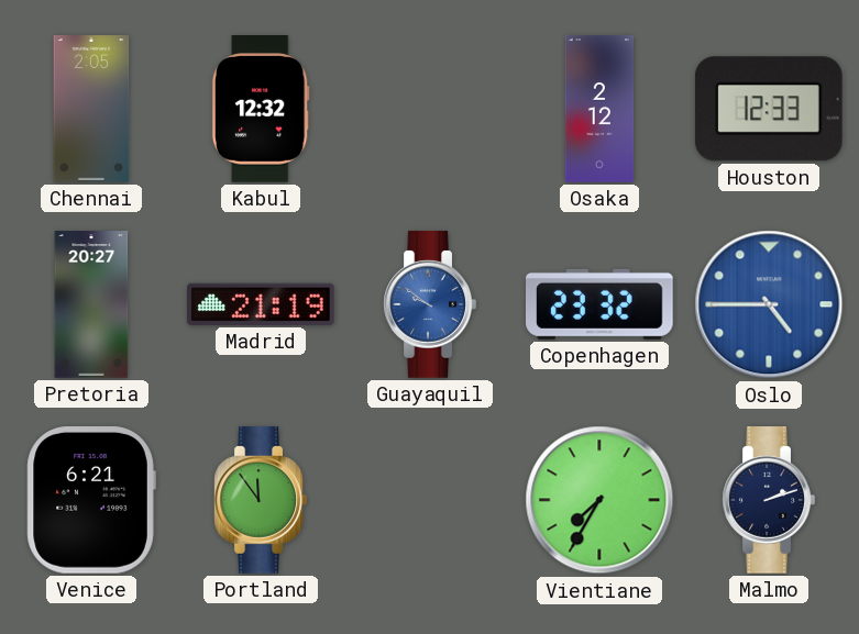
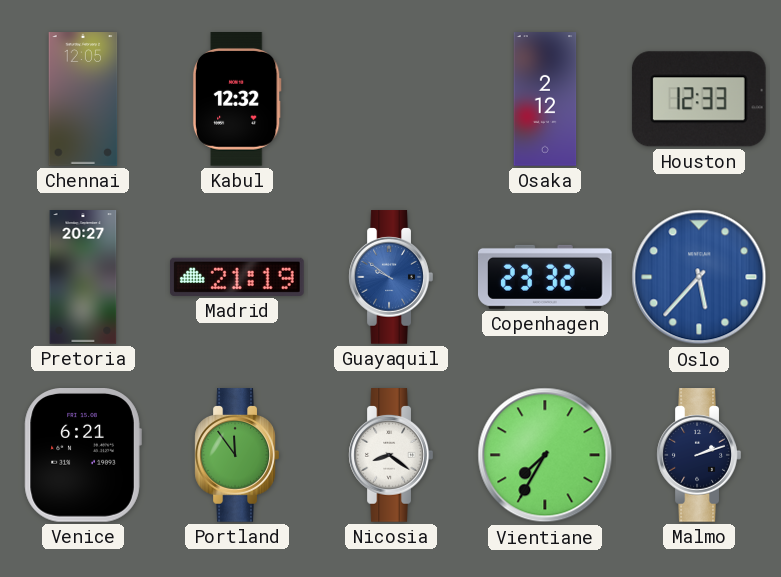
Chennai: 2:05 -> 12:05
Oslo: 4:45 -> 5:37
Nicosia: none -> 8:21
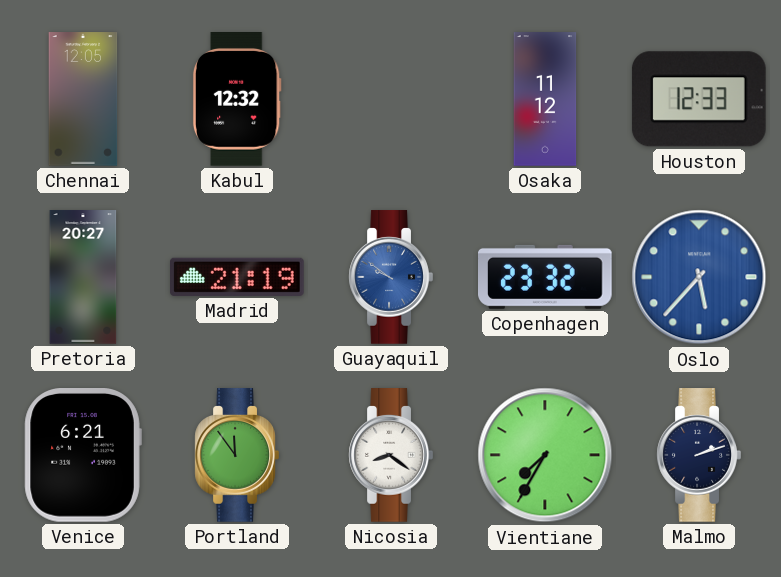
Osaka: 2:12 -> 11:12
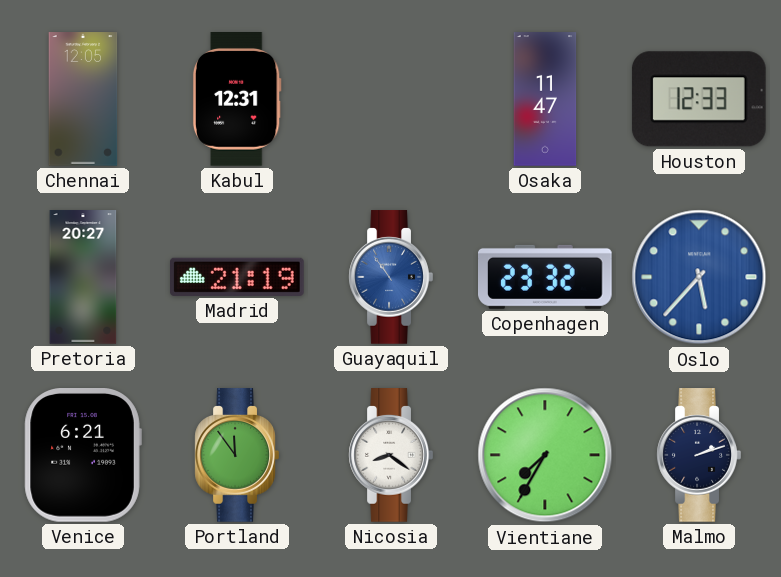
Kabul: 12:32 -> 12:31
Osaka: 11:12 -> 11:47
Guayaquil: 9:51 -> 10:54
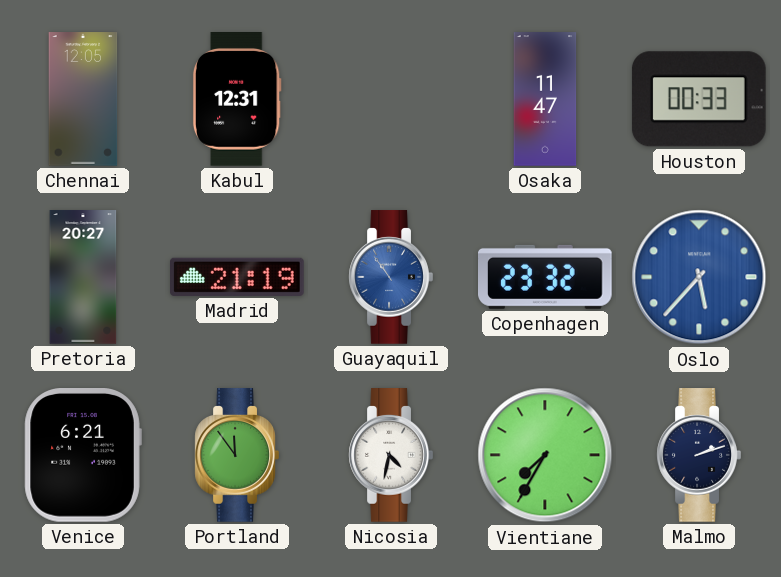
Houston: 12:33 -> 00:33
Nicosia: 8:21 -> 4:32
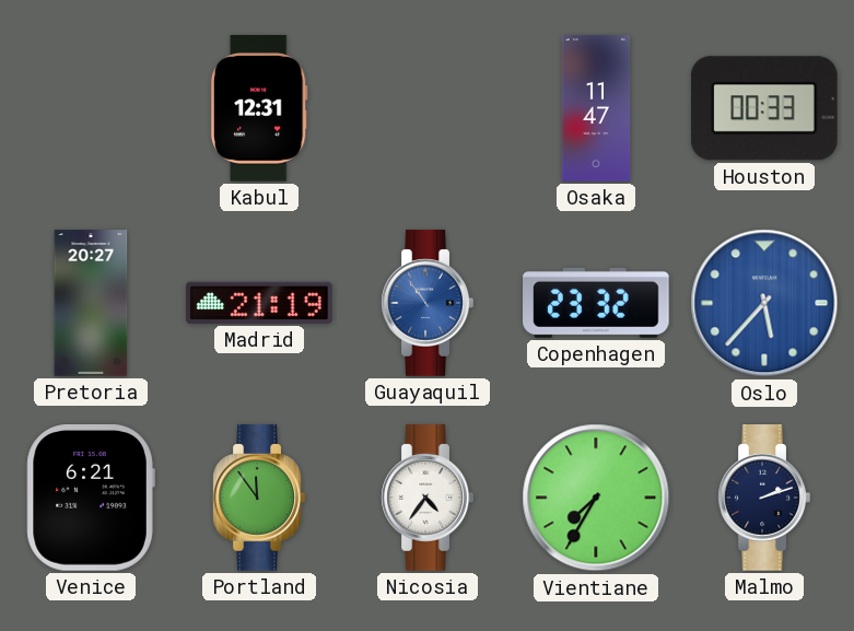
Chennai: 12:05 -> none
Nicosia: 4:32 -> 4:36
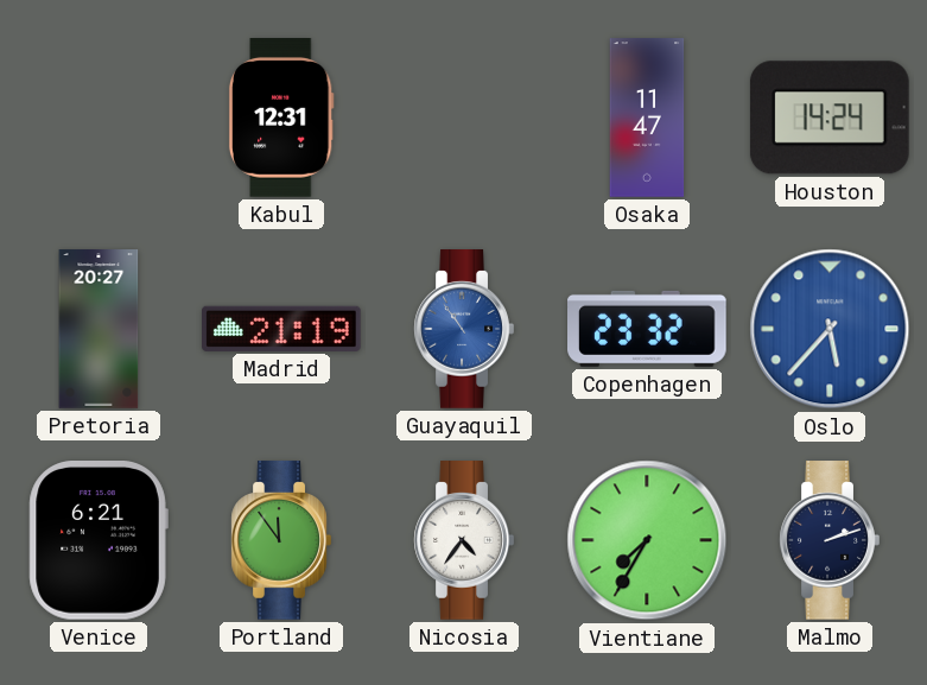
Houston: 00:33 -> 14:24
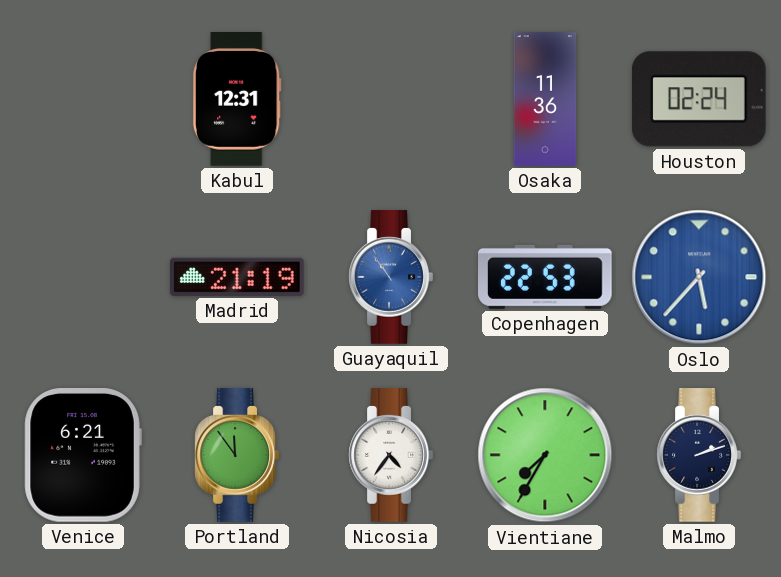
Osaka: 11:47 -> 11:36
Houston: 14:24 -> 02:24
Pretoria: 20:27 -> none
Copenhagen: 23:32 -> 22:53
